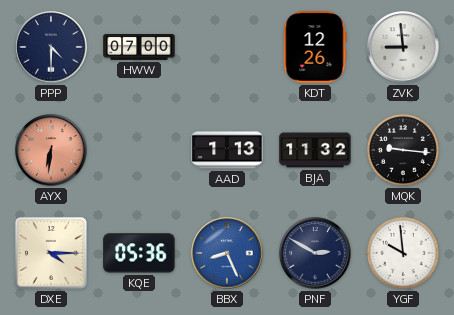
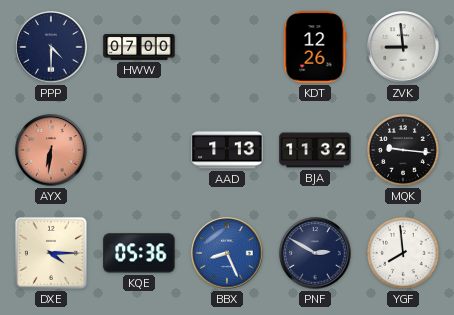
YGF: 9:59 -> 7:59
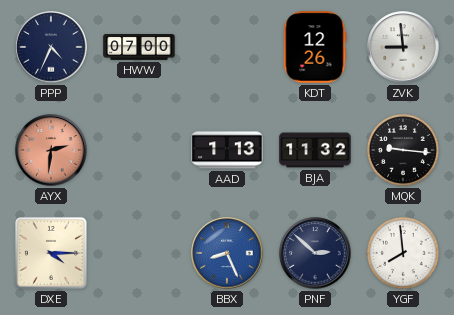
PPP: 4:30 -> 4:34
AYX: 6:31 -> 2:31
KQE: 05:36 -> none
PNF: 2:50 -> 2:52
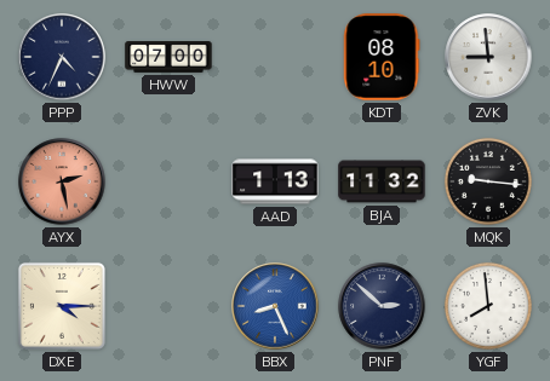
KDT: 12:26 -> 08:10
AYX: 2:31 -> 2:28
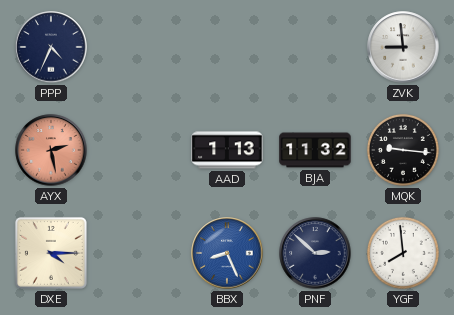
HWW: 07:00 -> none
KDT: 08:10 -> none
